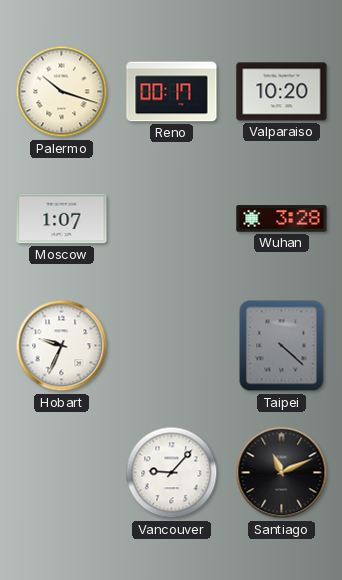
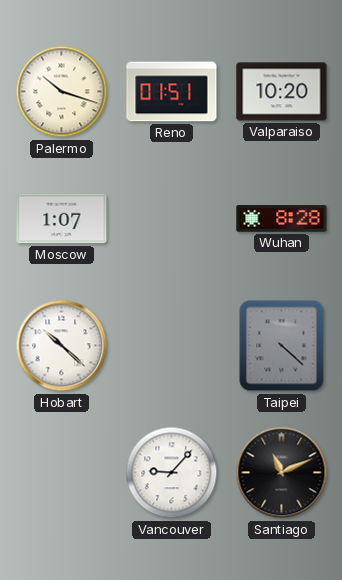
Reno: 00:17 -> 01:51
Wuhan: 3:28 -> 8:28
Hobart: 9:34 -> 10:22
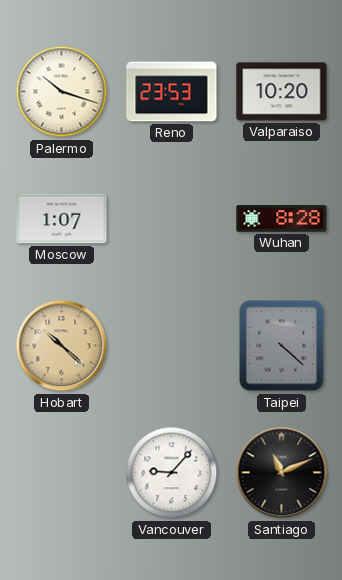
Reno: 01:51 -> 23:53
Hobart dial: white -> champagne
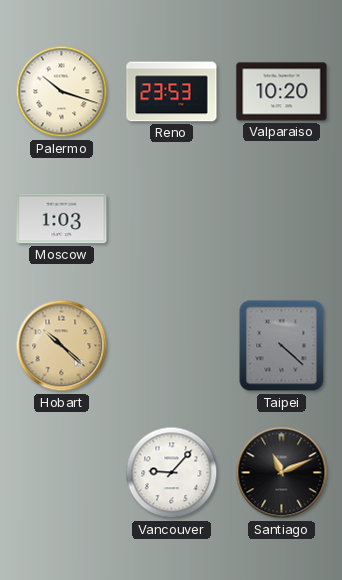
Moscow: 1:07 -> 1:03
Wuhan: 8:28 -> none
